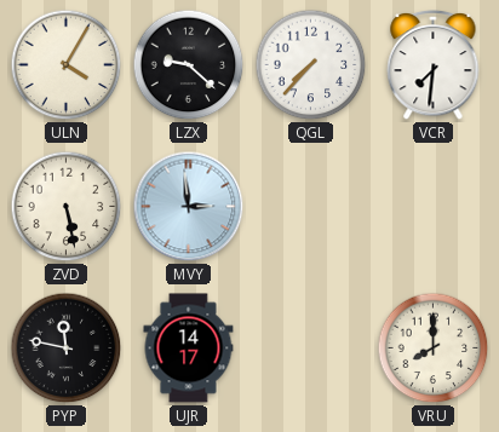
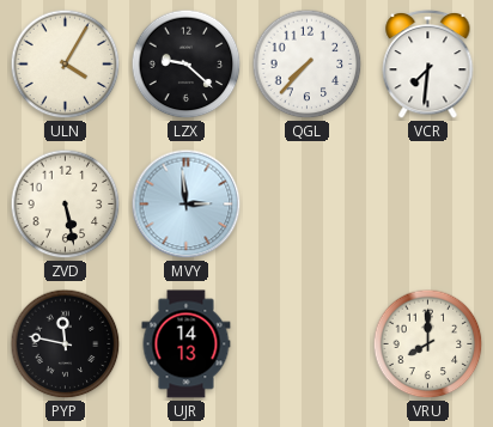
UJR: 14:17 -> 14:13
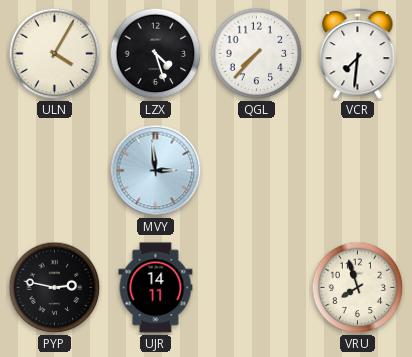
LZX: 9:22 -> 4:27
ZVD: 5:28 -> none
PYP: 11:47 -> 2:47
UJR: 14:13 -> 14:11
VRU: 8:00 -> 7:57
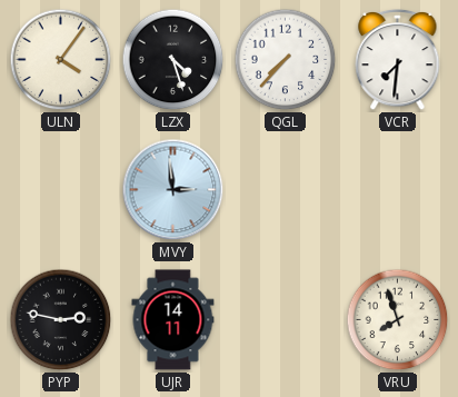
ULN: 4:05 -> 4:06
